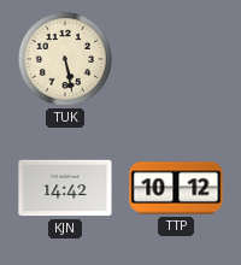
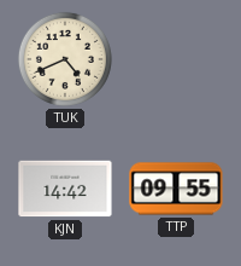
TUK: 5:28 -> 4:41
TTP: 10:12 -> 09:55
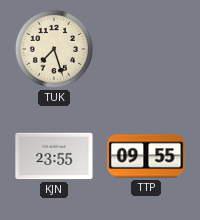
TUK: 4:41 -> 7:27
KJN: 14:42 -> 23:55
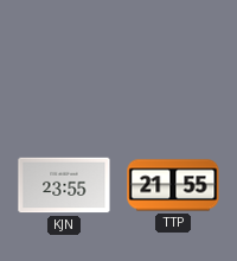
TUK: 7:27 -> none
TTP: 09:55 -> 21:55
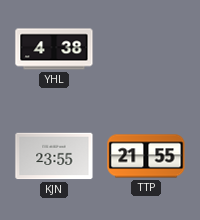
YHL: none -> 4:38
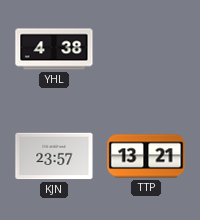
KJN: 23:55 -> 23:57
TTP: 21:55 -> 13:21
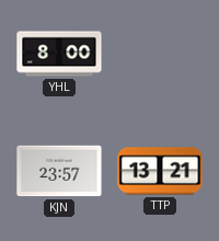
YHL: 4:38 -> 8:00
